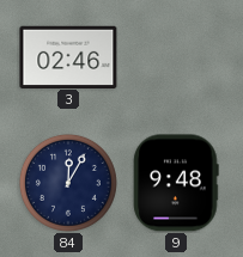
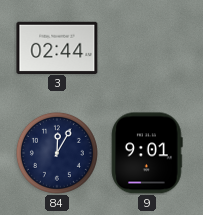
3: 02:46 -> 02:44
9: 9:48 -> 9:01
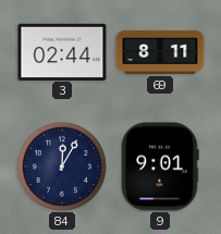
69: none -> 8:11
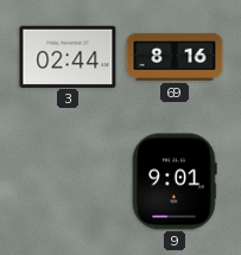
69: 8:11 -> 8:16
84: 12:05 -> none
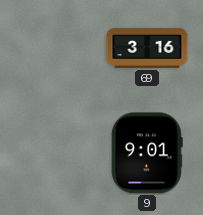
3: 02:44 -> none
69: 8:16 -> 3:16
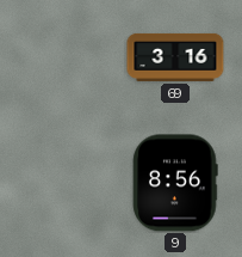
9: 9:01 -> 8:56
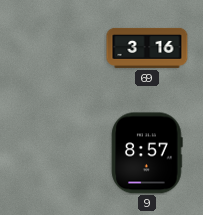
9: 8:56 -> 8:57
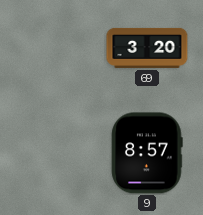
69: 3:16 -> 3:20
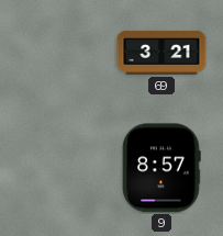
69: 3:20 -> 3:21
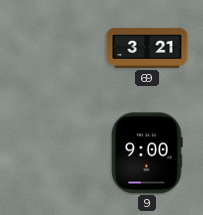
9: 8:57 -> 9:00
